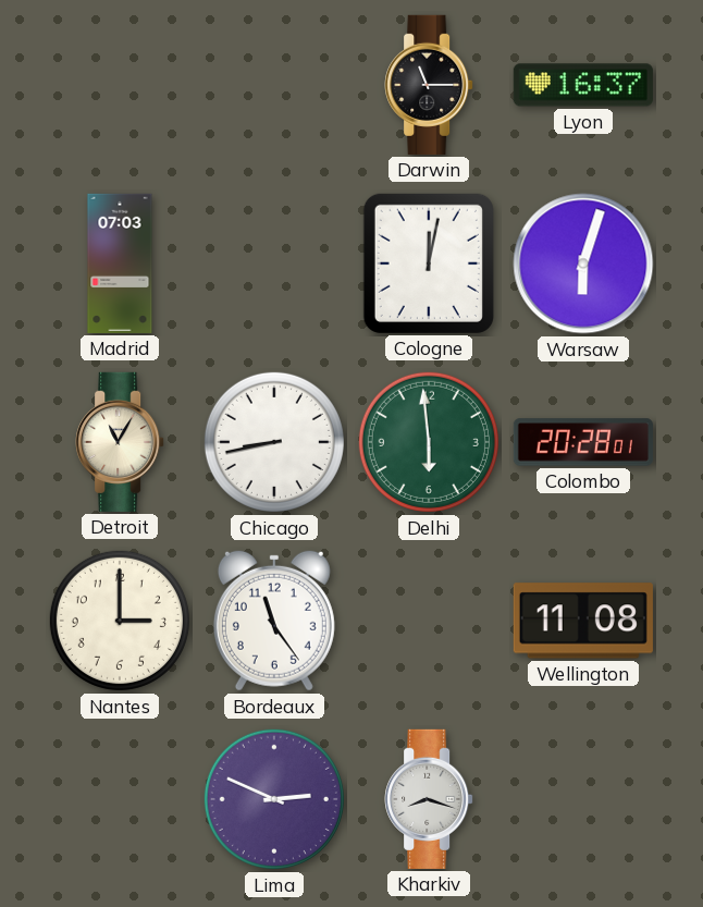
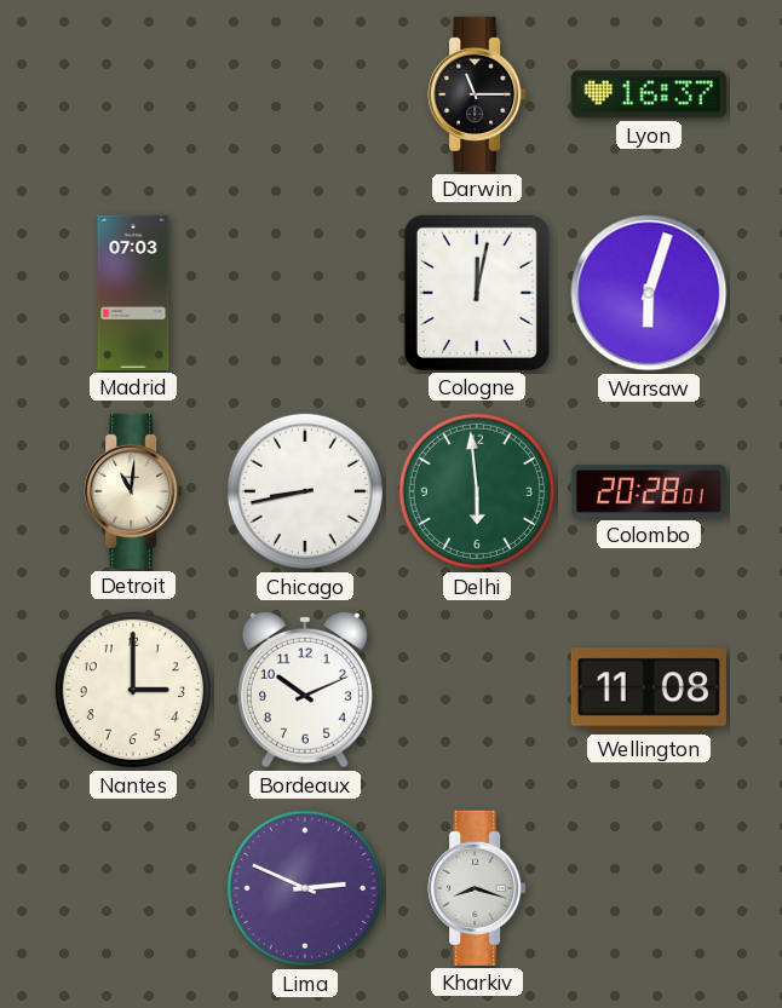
Detroit: 11:05 -> 11:01
Bordeaux: 11:24 -> 10:11
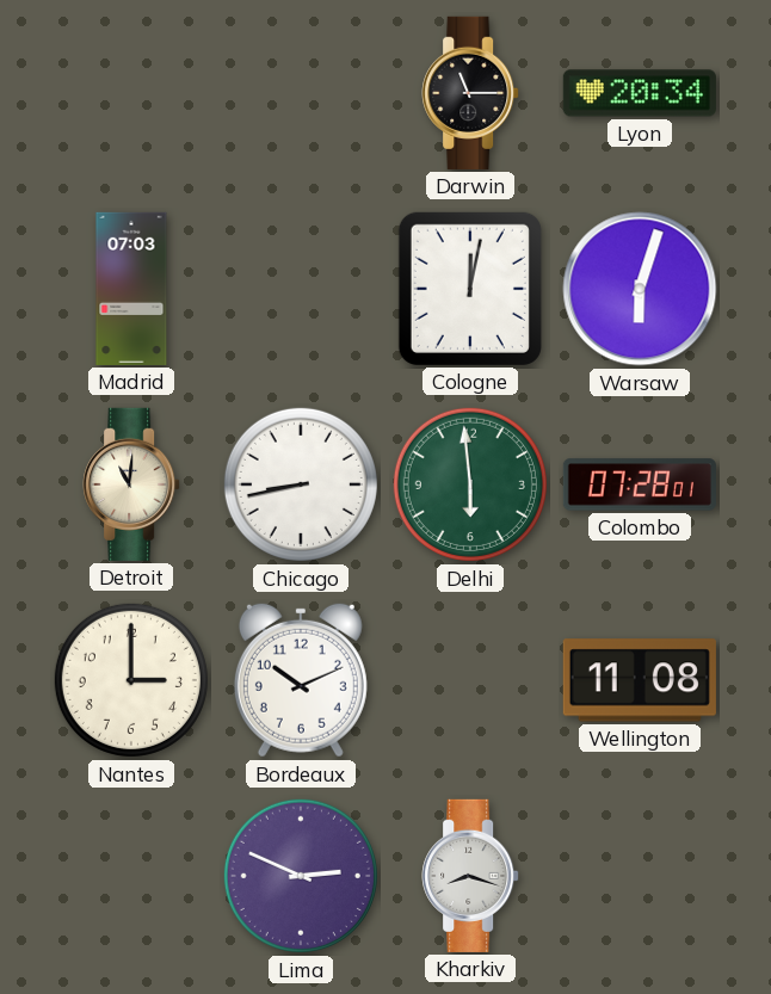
Lyon: 16:37 -> 20:34
Colombo: 20:28 -> 07:28
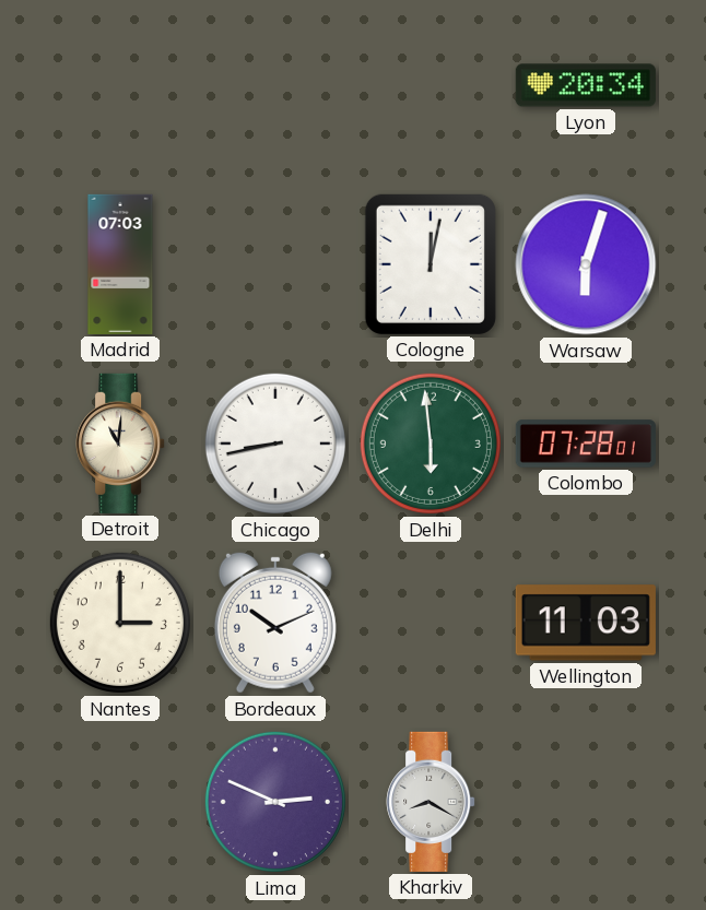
Darwin: 11:15 -> none
Wellington: 11:08 -> 11:03
Kharkiv: 8:18 -> 8:20
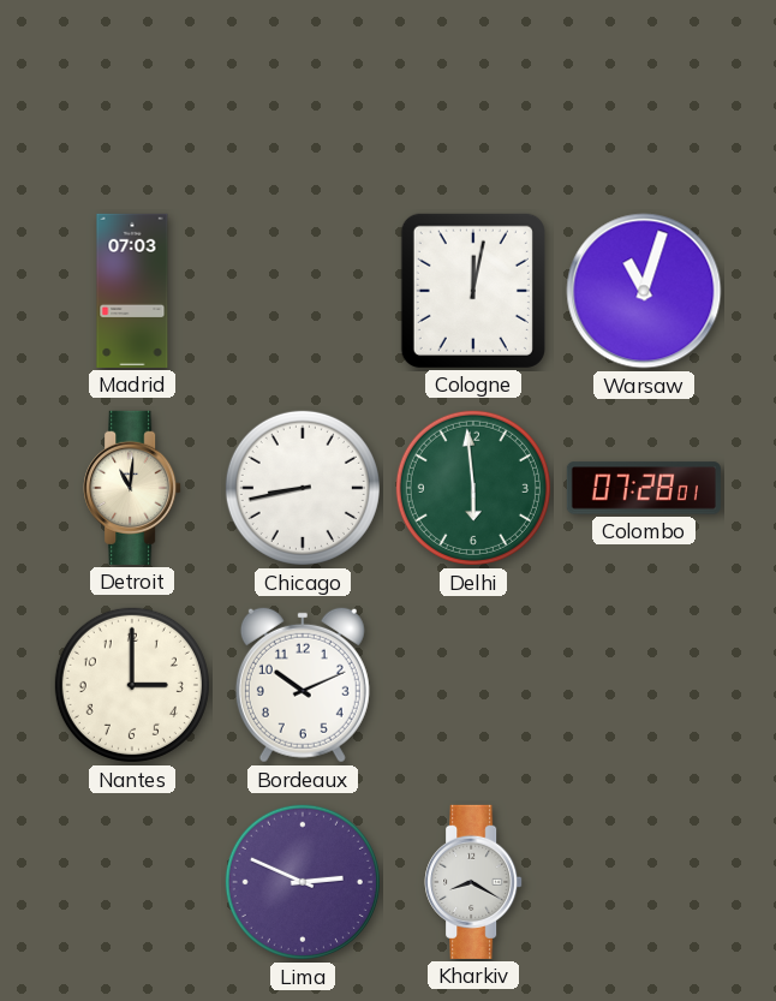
Lyon: 20:34 -> none
Warsaw: 6:03 -> 11:03
Wellington: 11:03 -> none
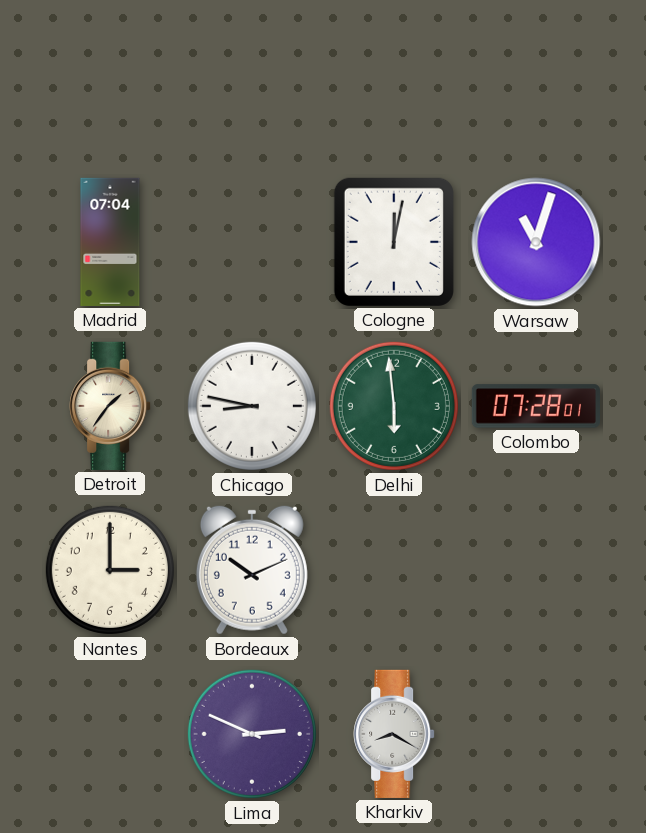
Madrid: 07:03 -> 07:04
Detroit: 11:01 -> 1:36
Chicago: 8:43 -> 8:47
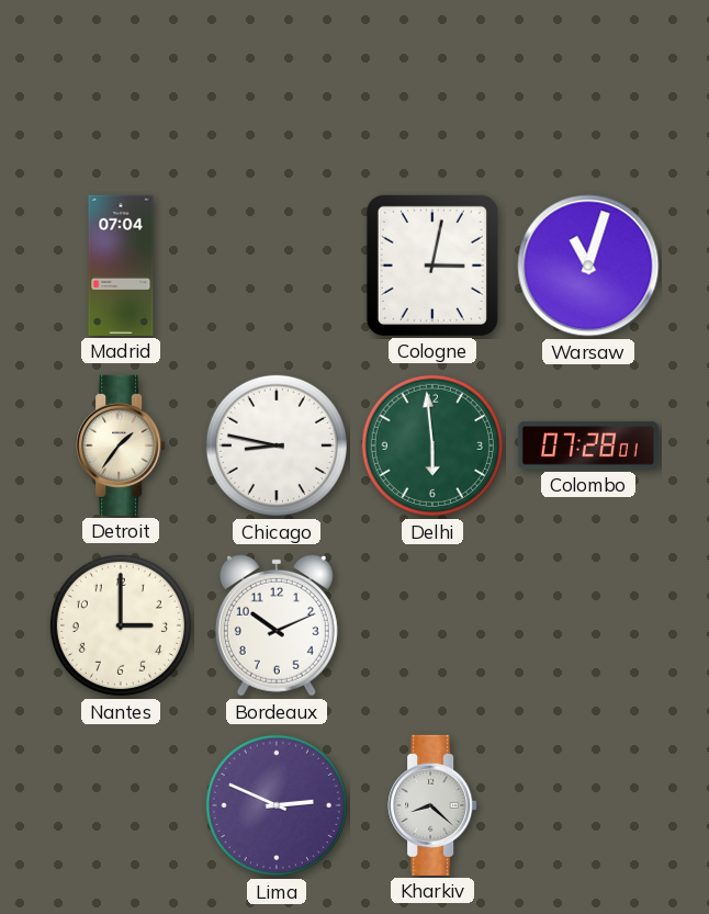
Cologne: 12:02 -> 3:02
Kharkiv: 8:20 -> 8:22
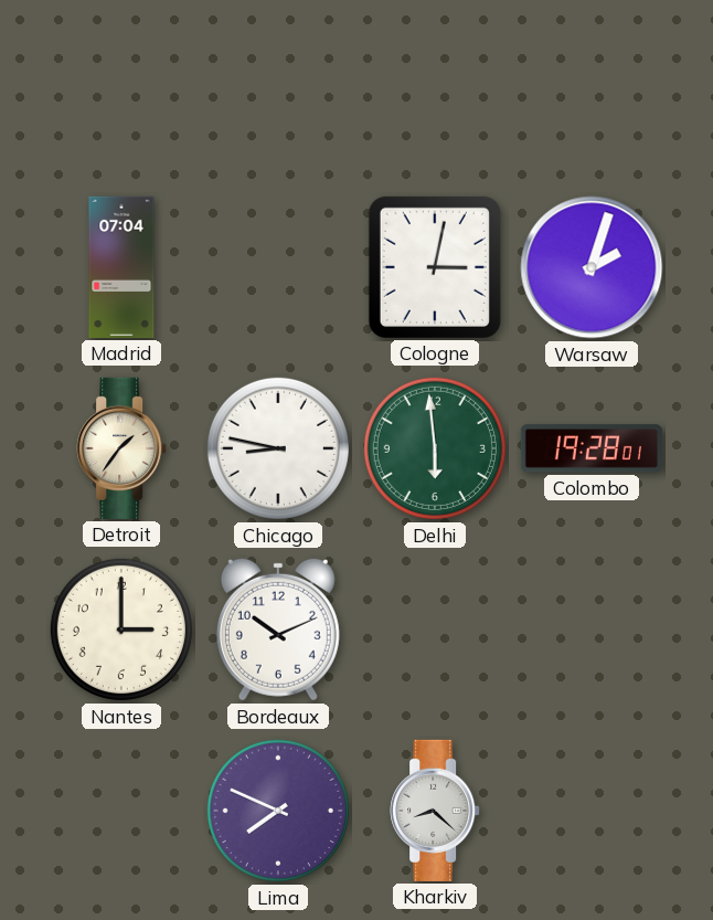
Warsaw: 11:03 -> 2:03
Colombo: 07:28 -> 19:28
Lima: 2:49 -> 7:49
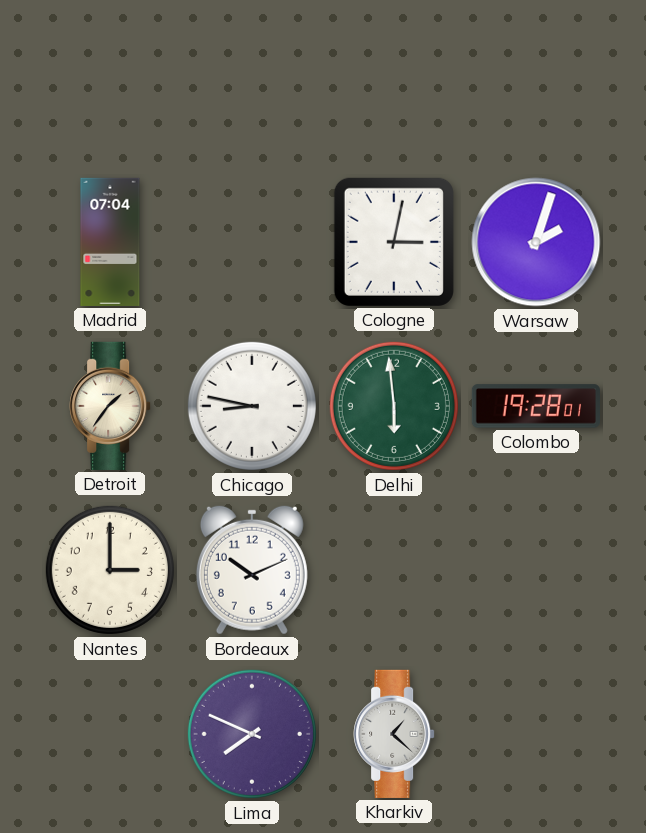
Kharkiv: 8:22 -> 1:22
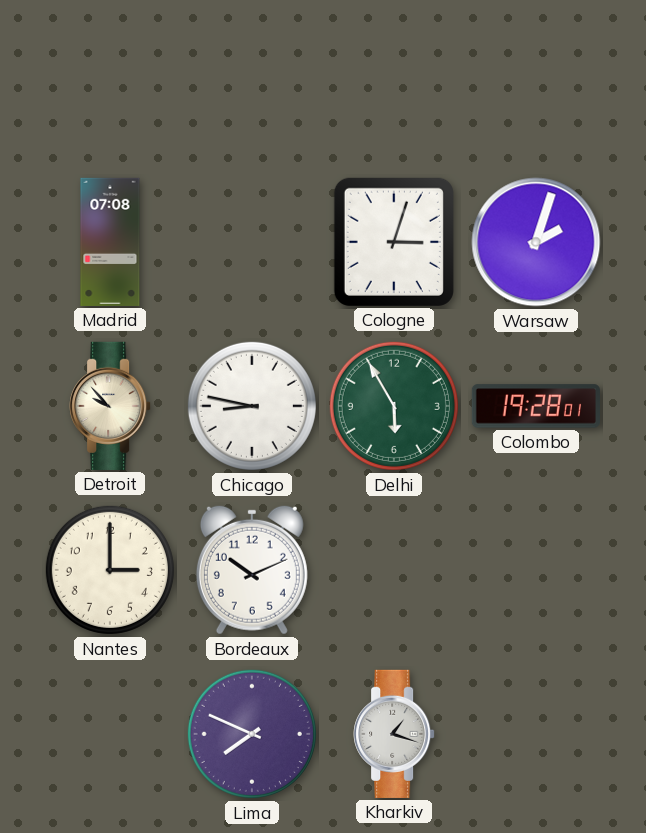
Madrid: 07:04 -> 07:08
Cologne: 3:02 -> 3:03
Detroit: 1:36 -> 9:53
Delhi: 5:59 -> 5:55
Kharkiv: 1:22 -> 1:18
